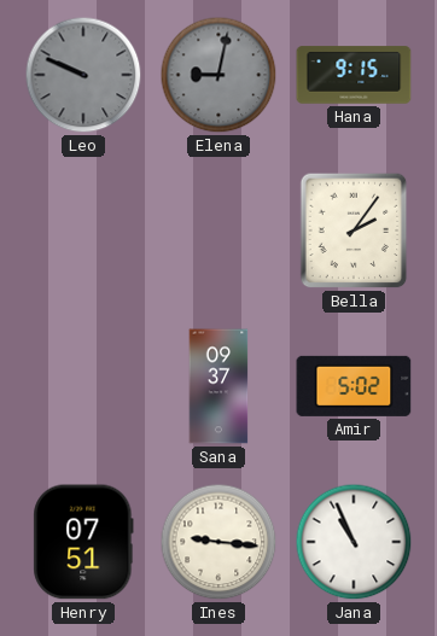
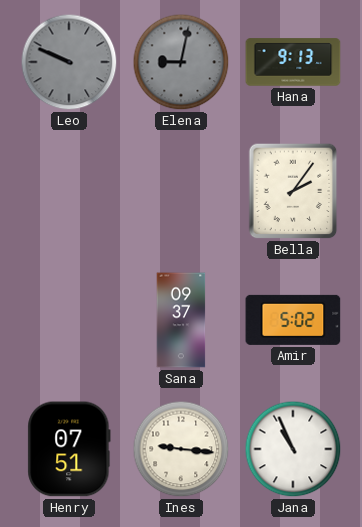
Hana: 9:15 -> 9:13
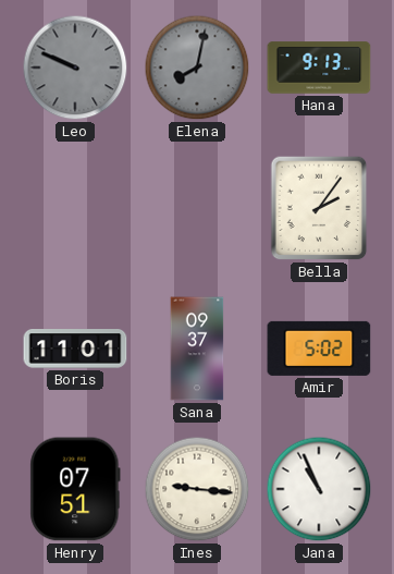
Elena: 9:02 -> 8:02
Boris: none -> 11:01
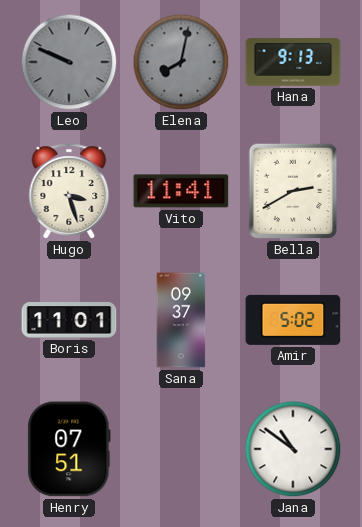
Hugo: none -> 3:27
Vito: none -> 11:41
Bella: 2:06 -> 2:40
Ines: 9:16 -> none
Jana: 10:56 -> 10:51
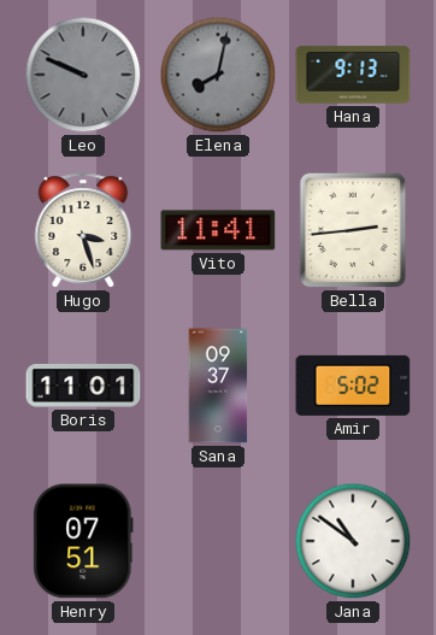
Bella: 2:40 -> 2:44
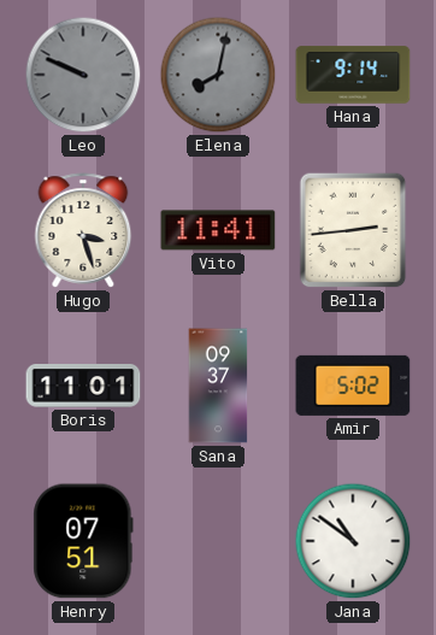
Hana: 9:13 -> 9:14
